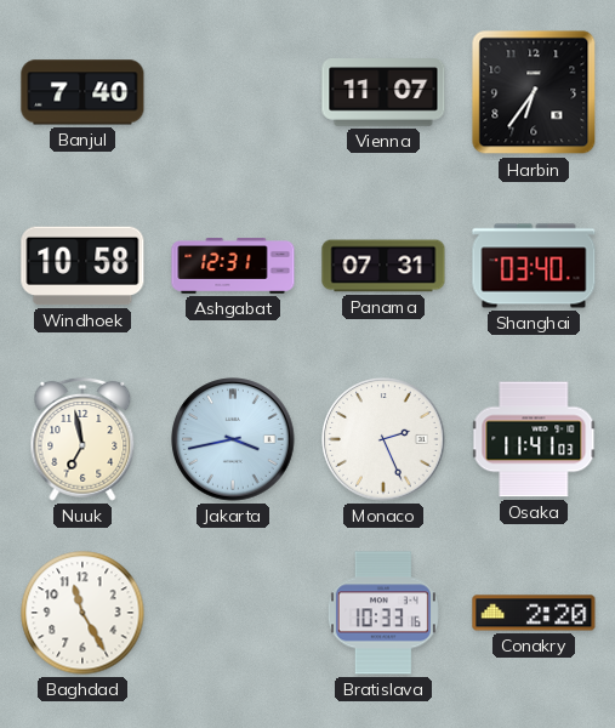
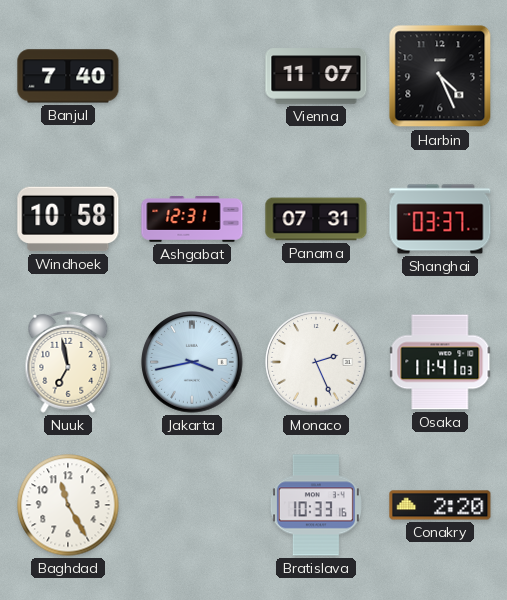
Harbin: 6:36 -> 4:26
Shanghai: 03:40 -> 03:37
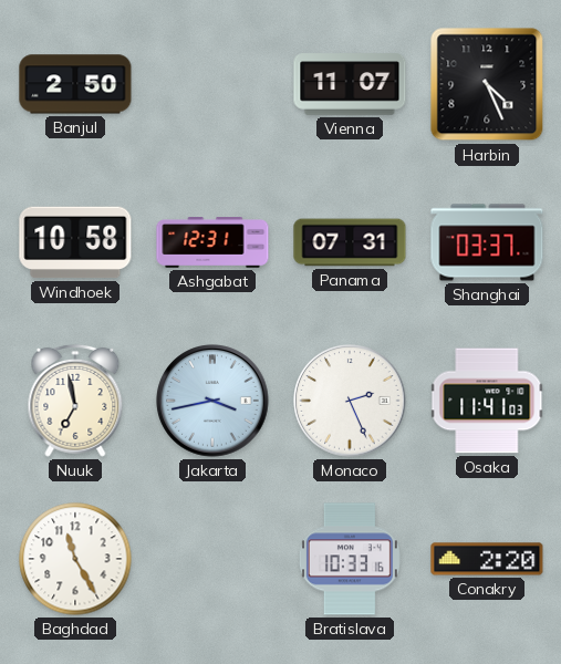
Banjul: 7:40 -> 2:50
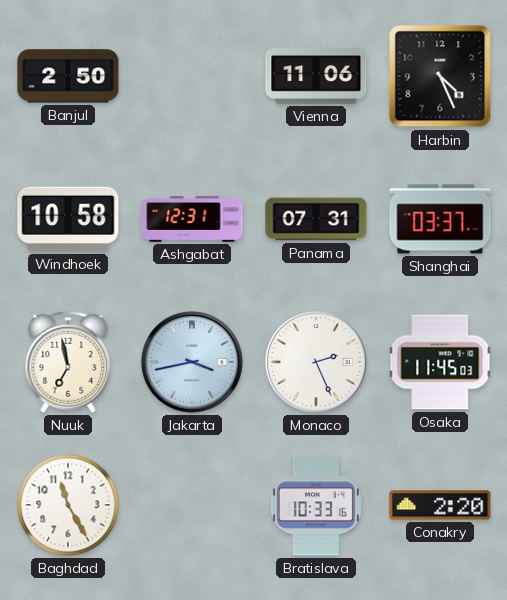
Vienna: 11:07 -> 11:06
Osaka: 11:41 -> 11:45
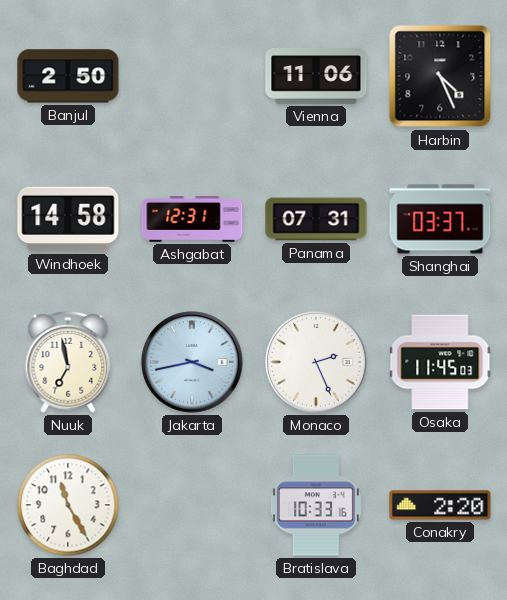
Windhoek: 10:58 -> 14:58
